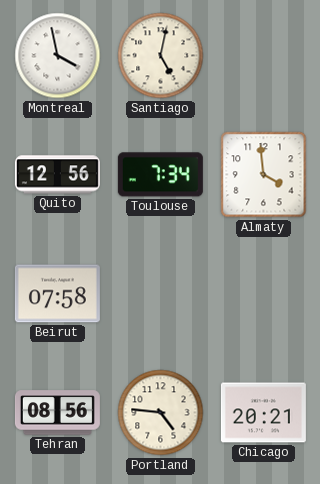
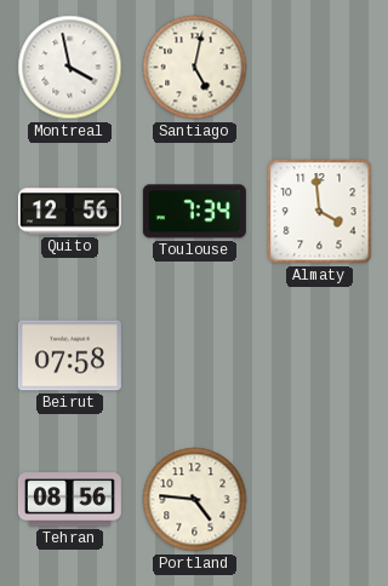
Chicago: 20:21 -> none
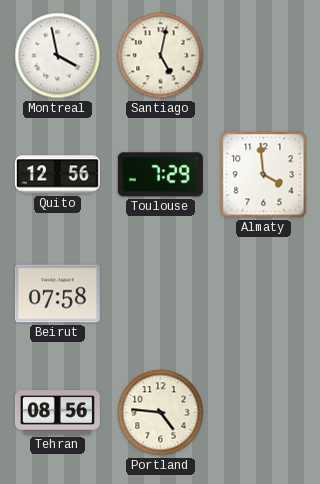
Toulouse: 7:34 -> 7:29
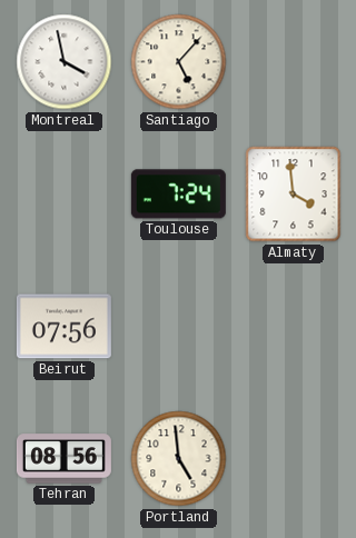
Santiago: 5:02 -> 5:07
Quito: 12:56 -> none
Toulouse: 7:29 -> 7:24
Beirut: 07:58 -> 07:56
Portland: 4:46 -> 4:59
